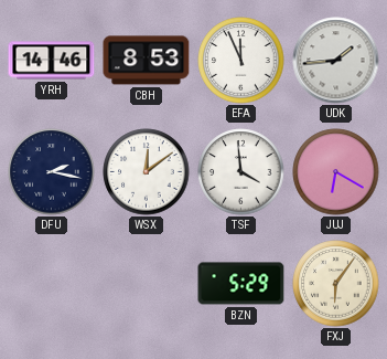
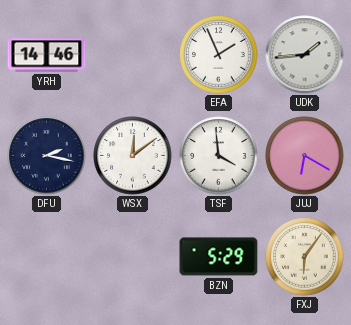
CBH: 8:53 -> none
EFA: 11:56 -> 1:56
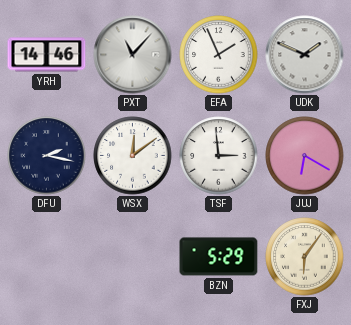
PXT: none -> 11:07
UDK: 1:44 -> 1:49
TSF: 3:59 -> 2:59
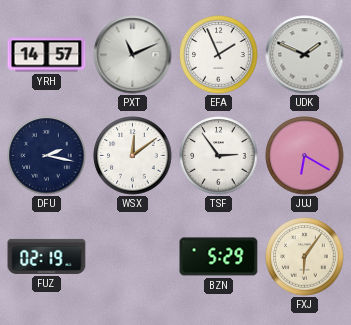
YRH: 14:46 -> 14:57
PXT: 11:07 -> 11:11
TSF: 2:59 -> 2:54
FUZ: none -> 02:19
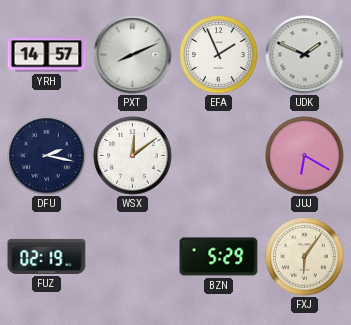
PXT: 11:11 -> 8:11
TSF: 2:54 -> none
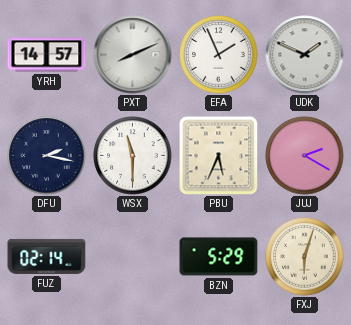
WSX: 12:09 -> 11:30
PBU: none -> 5:34
JUJ: 6:20 -> 2:20
FUZ: 02:19 -> 02:14
FXJ: 6:06 -> 6:03
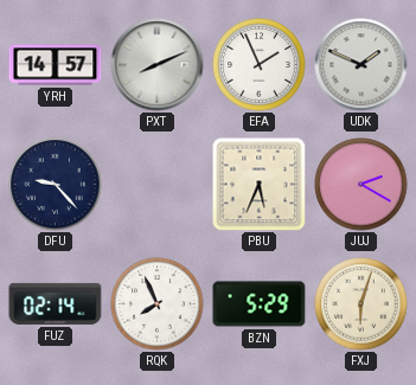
DFU: 2:17 -> 9:23
WSX: 11:30 -> none
RQK: none -> 7:56
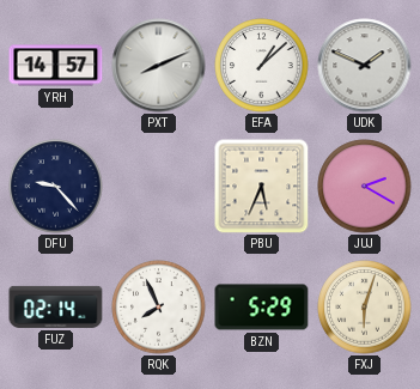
EFA: 1:56 -> 1:08
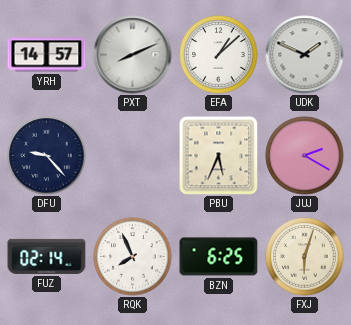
BZN: 5:29 -> 6:25
